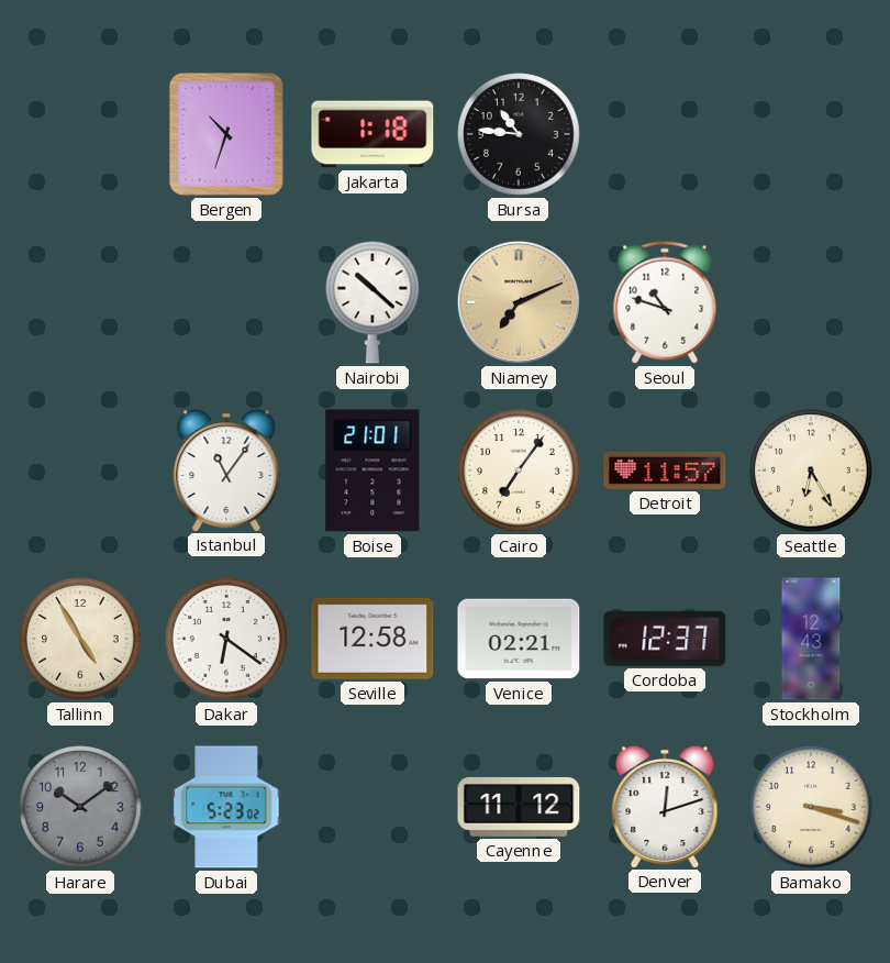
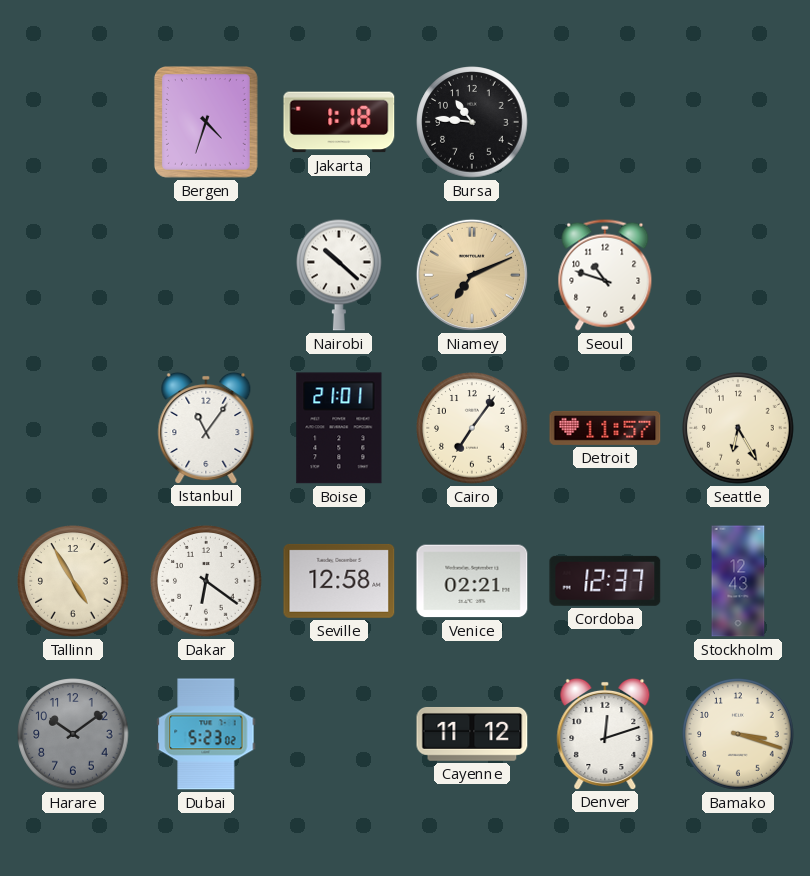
Bergen: 10:33 -> 4:33
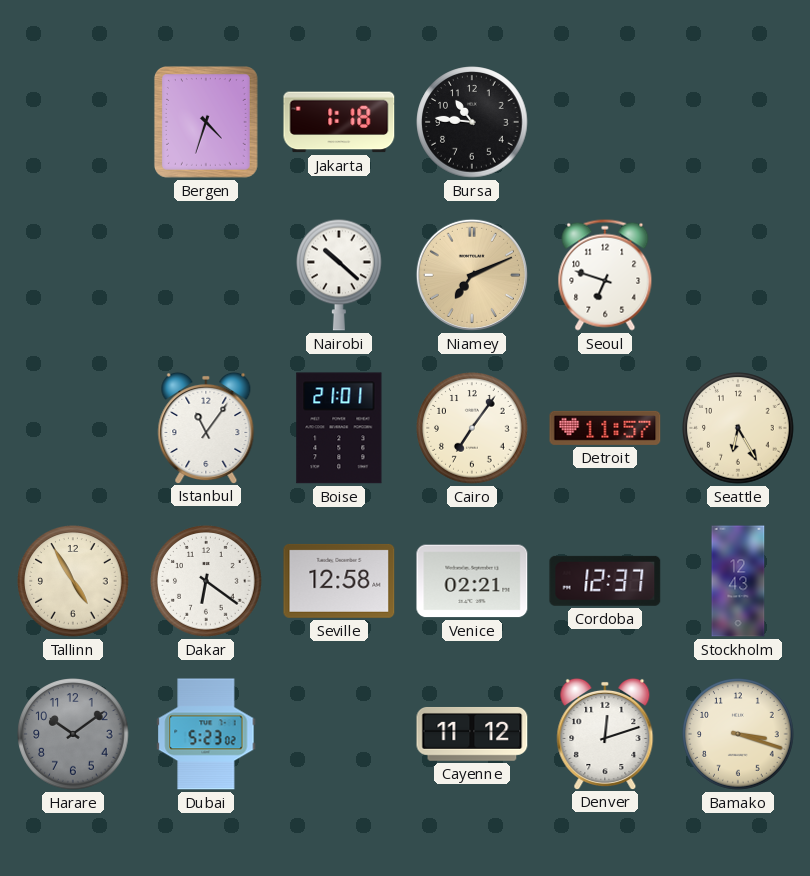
Seoul: 10:48 -> 6:48
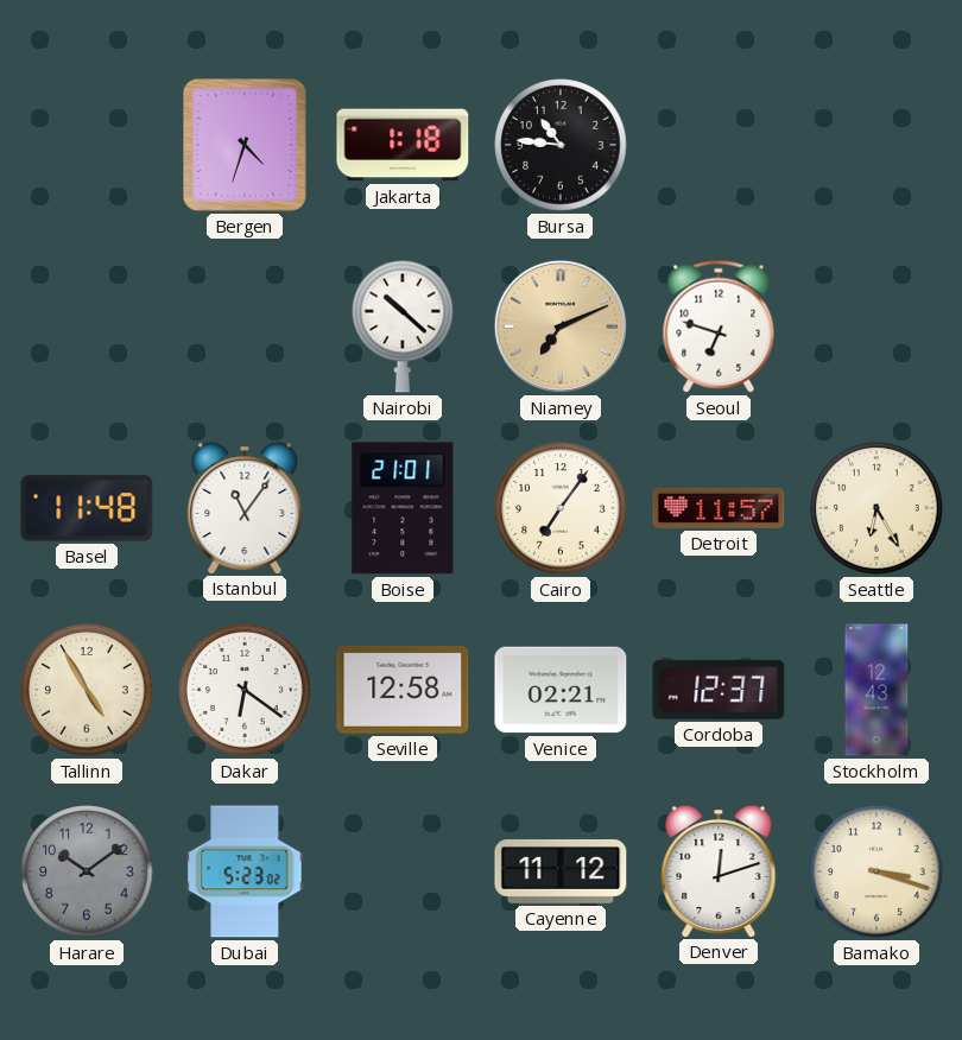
Basel: none -> 11:48
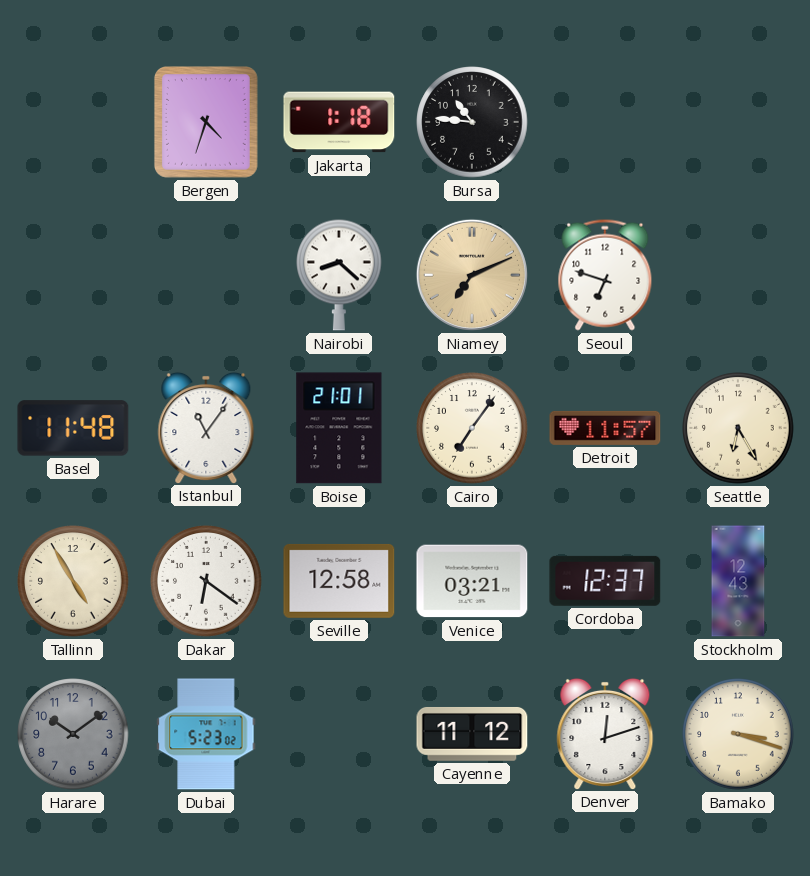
Nairobi: 10:22 -> 8:22
Venice: 02:21 -> 03:21
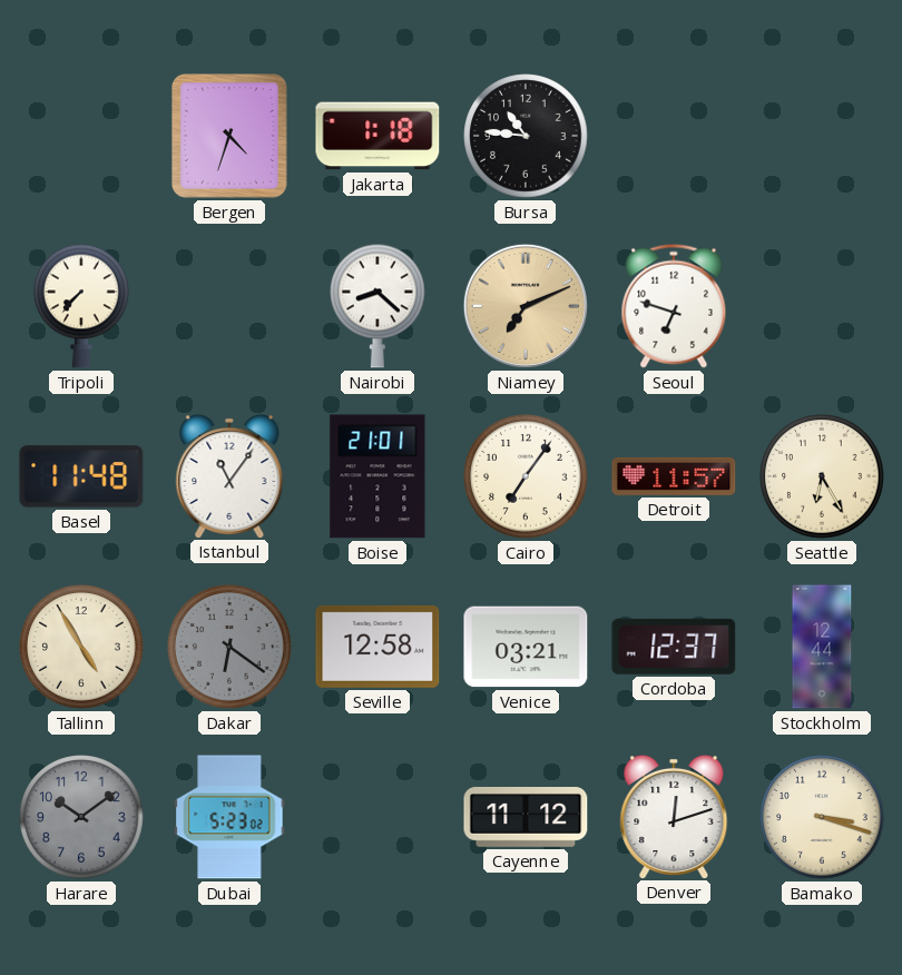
Tripoli: none -> 7:37
Dakar dial: white -> grey
Stockholm: 12:43 -> 12:44
